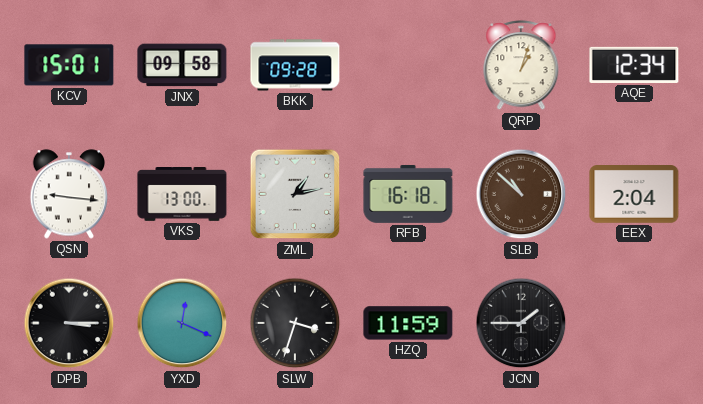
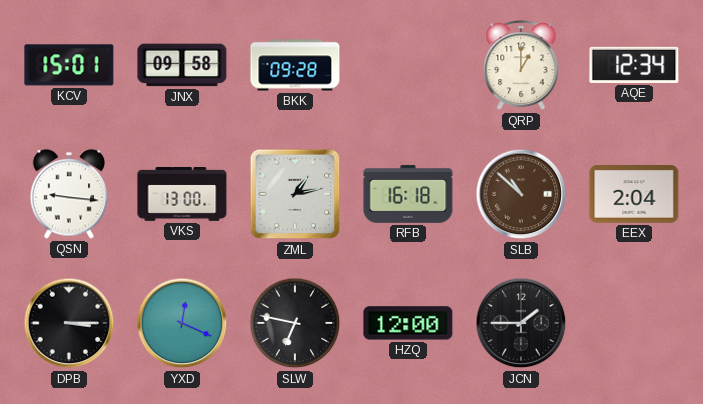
QRP: 1:03 -> 1:00
SLW: 3:33 -> 6:47
HZQ: 11:59 -> 12:00
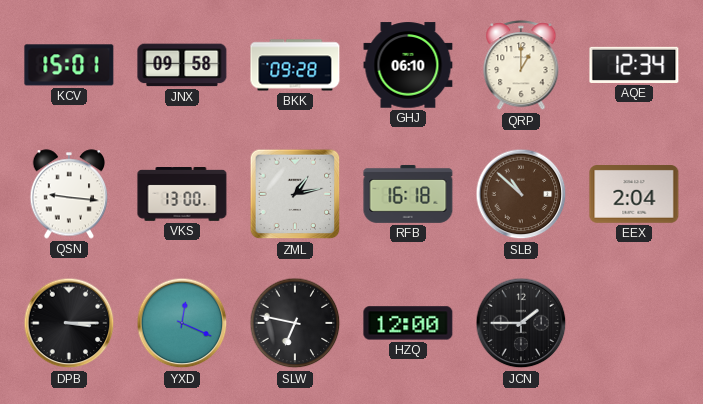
GHJ: none -> 06:10
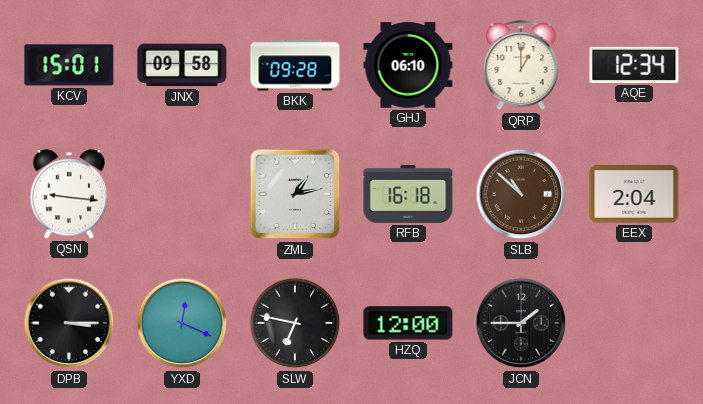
VKS: 13:00 -> none
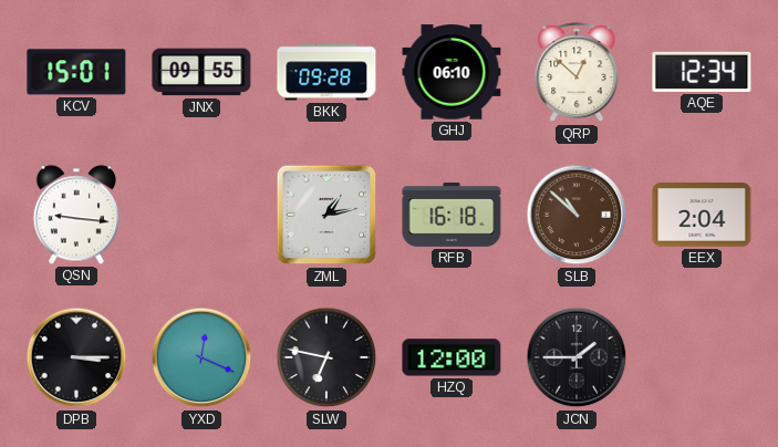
JNX: 09:58 -> 09:55
QRP: 1:00 -> 12:52
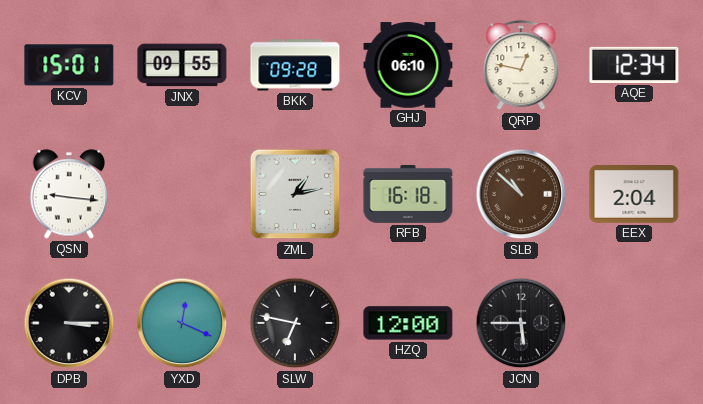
QRP: 12:52 -> 12:47
JCN: 1:45 -> 5:45
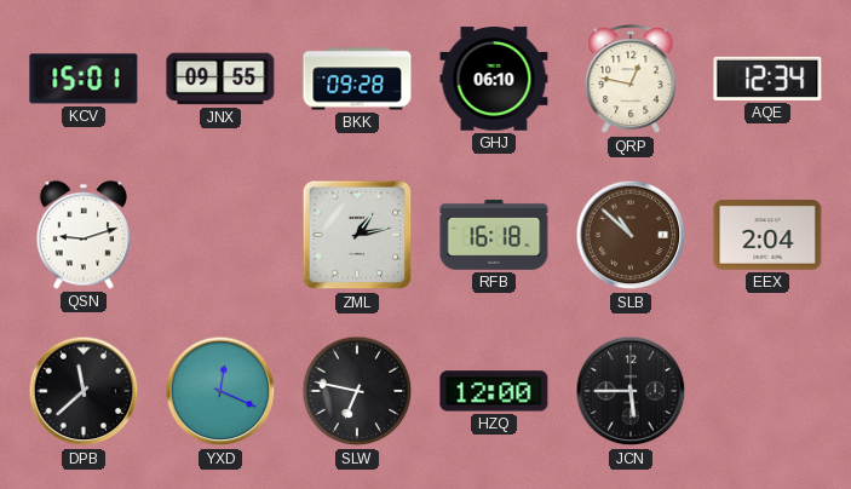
QSN: 9:16 -> 9:12
DPB: 3:15 -> 11:38
